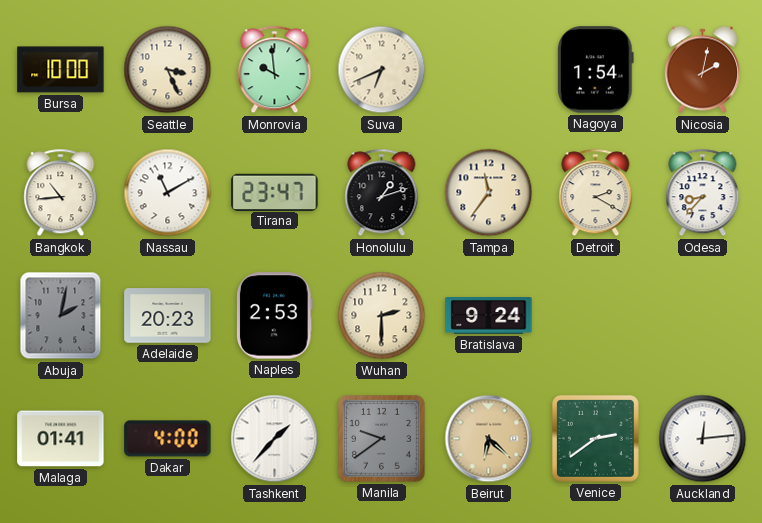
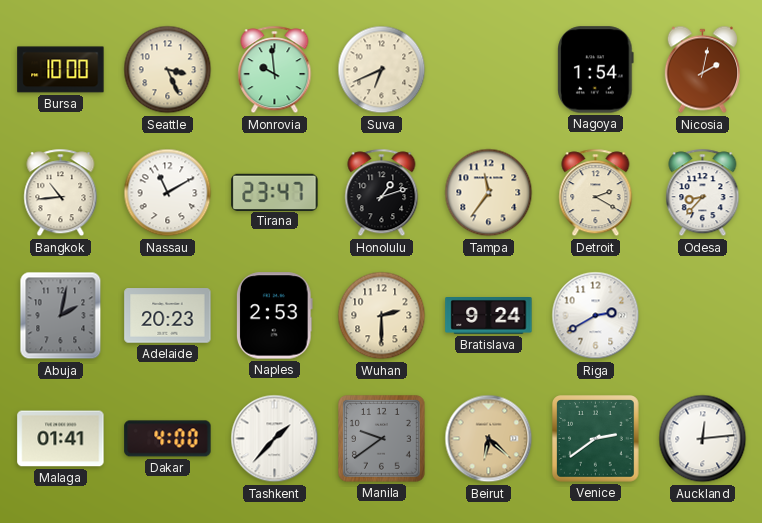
Riga: none -> 2:40
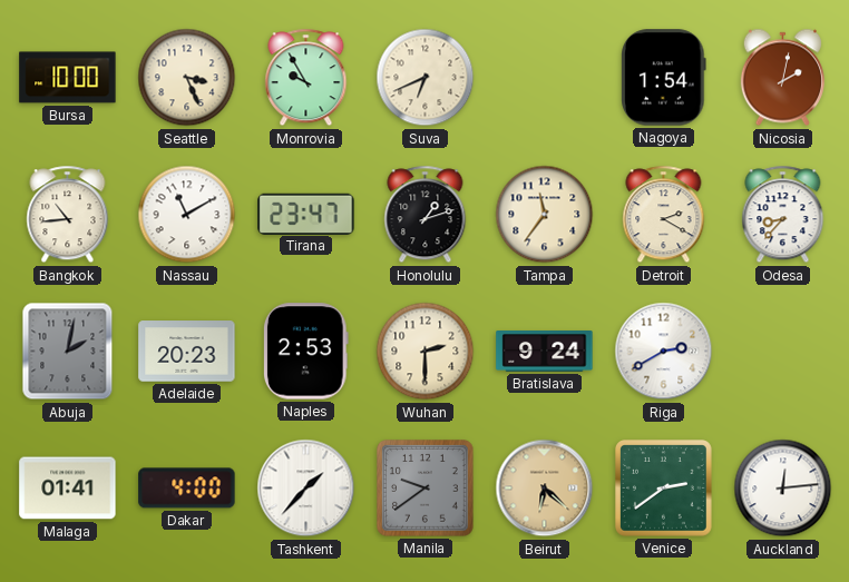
Monrovia: 9:59 -> 9:55
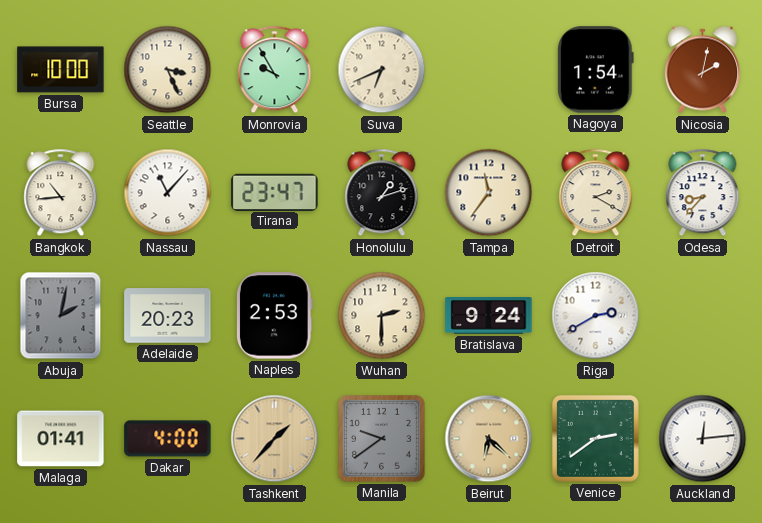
Nassau: 11:10 -> 11:07
Tashkent dial: white -> champagne
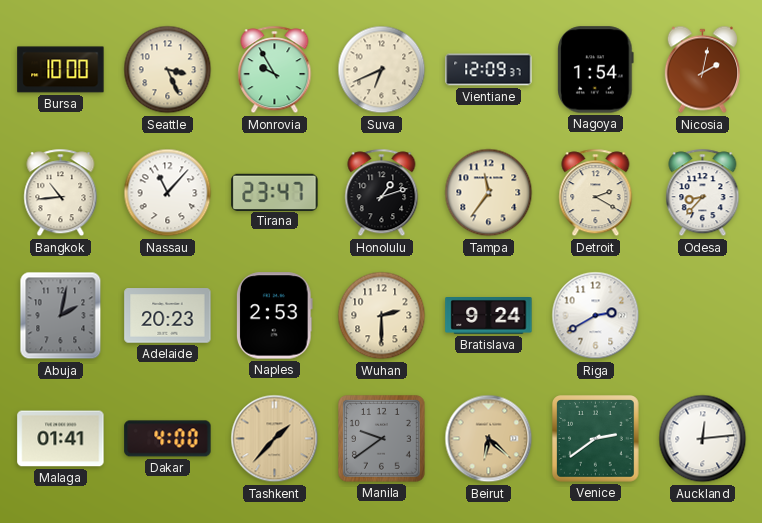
Vientiane: none -> 12:09
